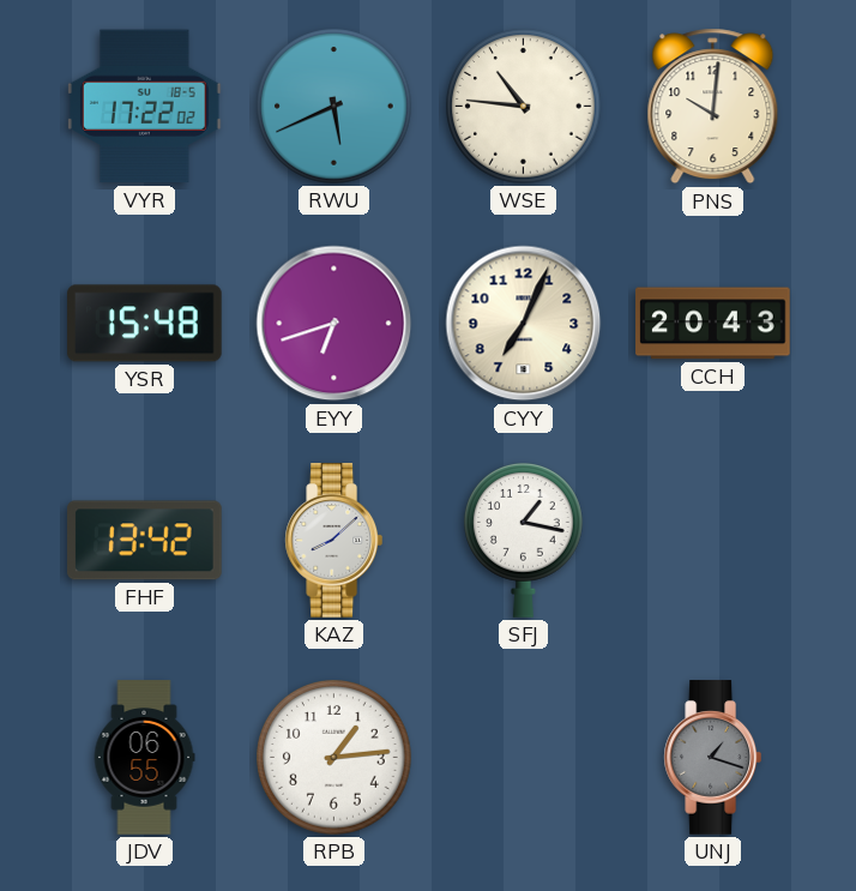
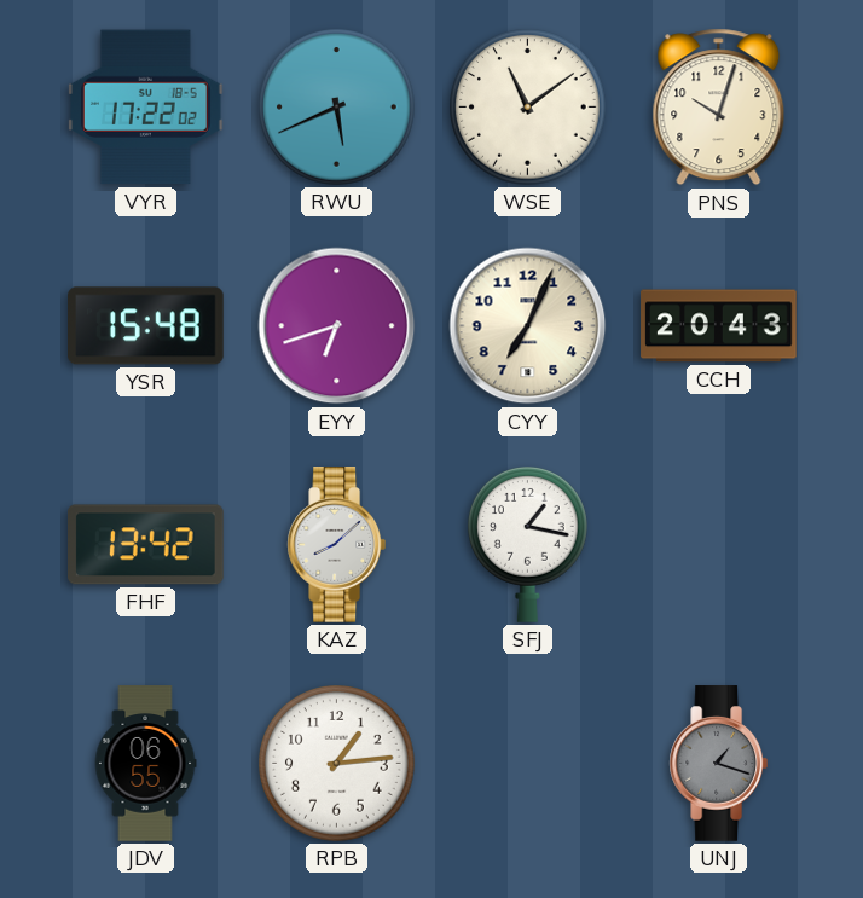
WSE: 10:46 -> 11:09
PNS: 10:01 -> 10:03
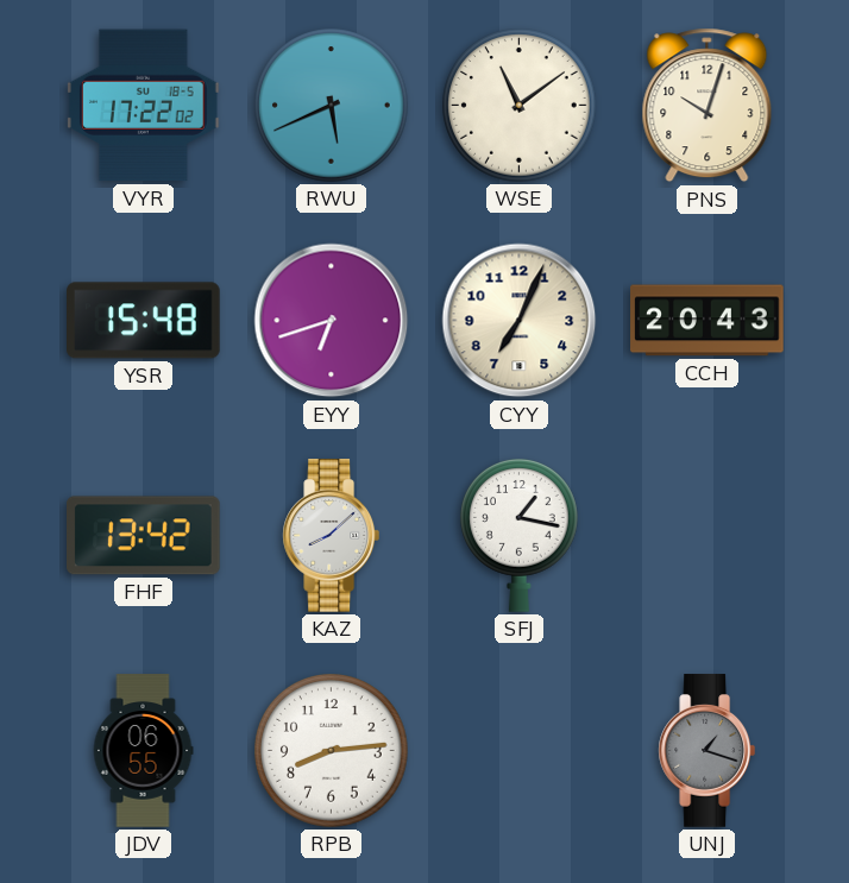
RPB: 1:14 -> 8:14
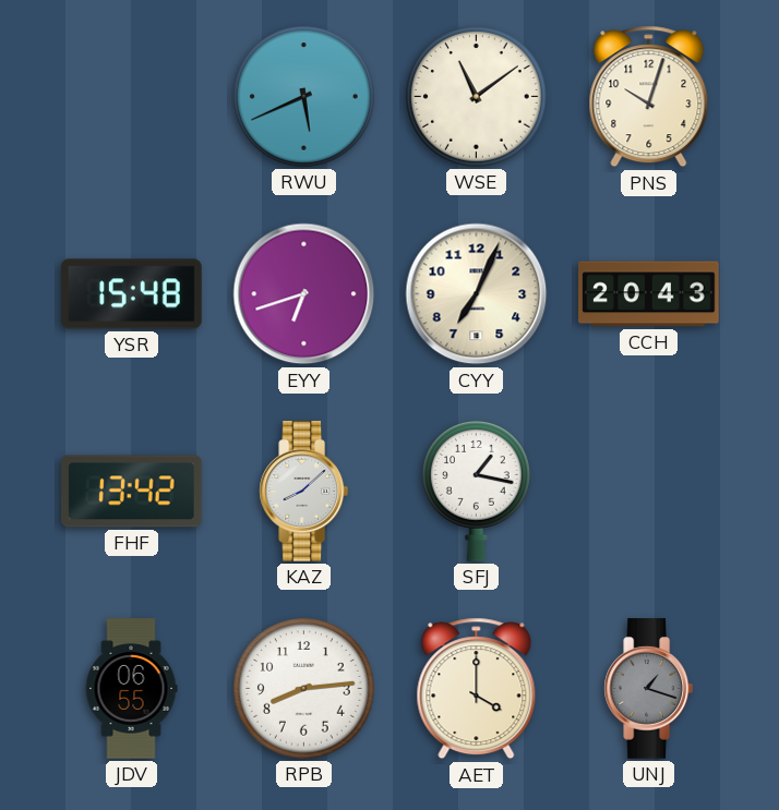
VYR: 17:22 -> none
AET: none -> 4:00
